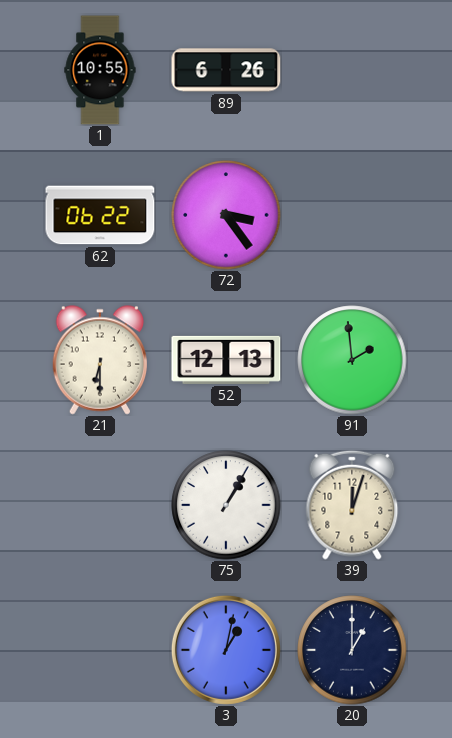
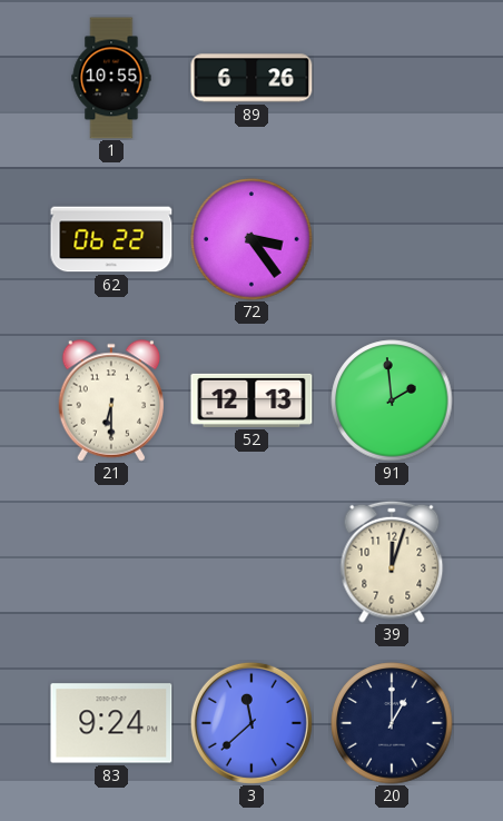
75: 1:05 -> none
83: none -> 9:24
3: 1:02 -> 11:38
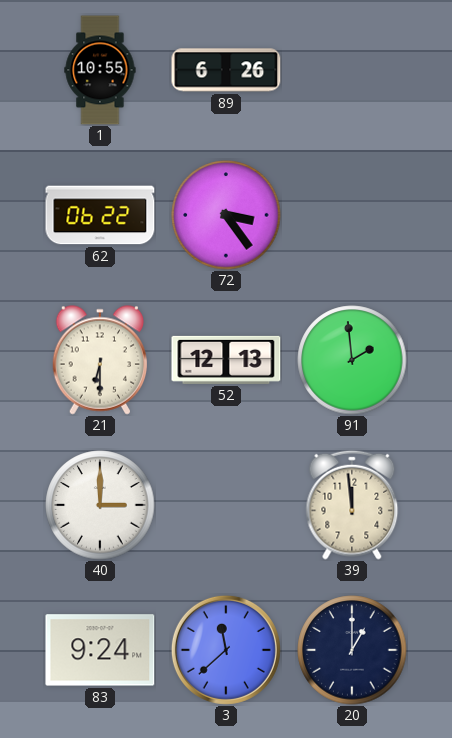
40: none -> 3:00
39: 12:03 -> 11:59
